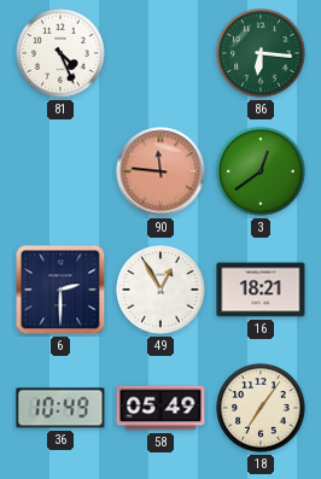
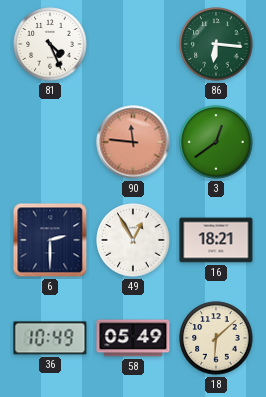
18: 7:06 -> 6:08
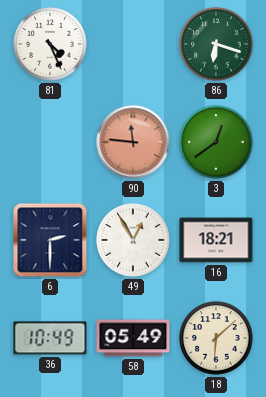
86: 6:16 -> 6:18
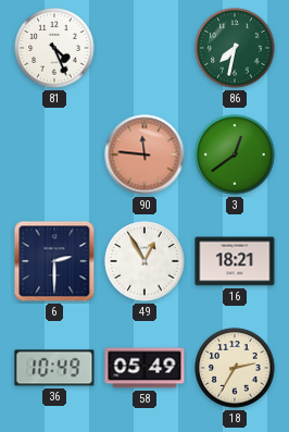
86: 6:18 -> 7:32
18: 6:08 -> 2:35
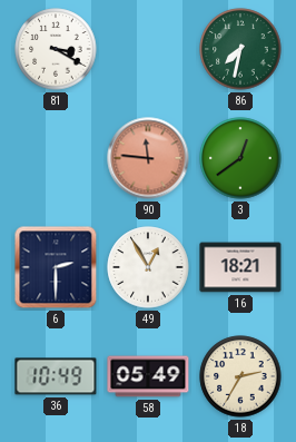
81: 4:26 -> 3:20
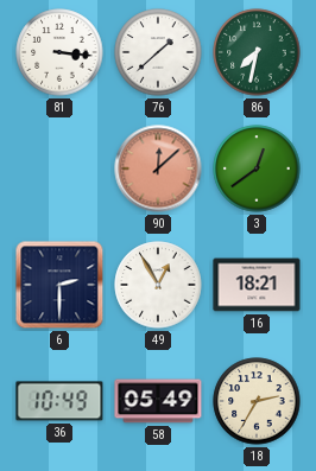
81: 3:20 -> 3:16
76: none -> 1:38
90: 11:46 -> 12:08
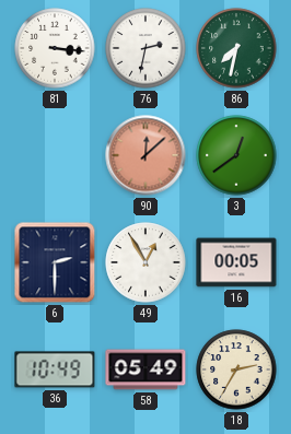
76: 1:38 -> 2:32
16: 18:21 -> 00:05
